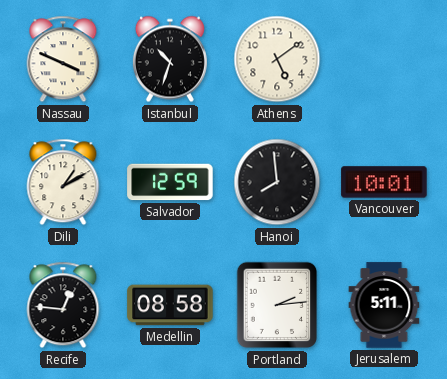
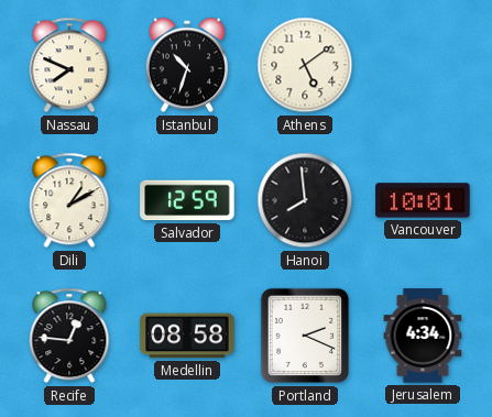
Nassau: 3:49 -> 7:49
Portland: 2:14 -> 2:19
Jerusalem: 5:11 -> 4:34
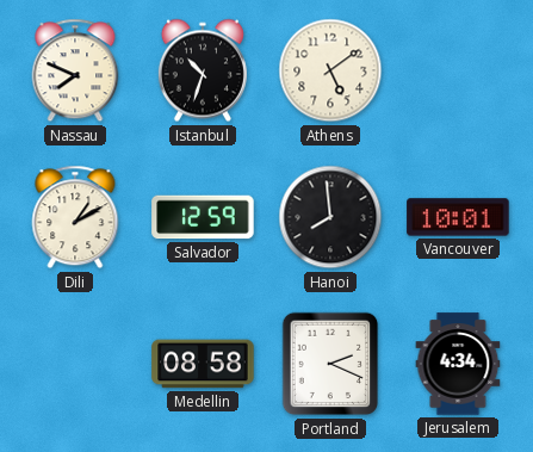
Recife: 12:46 -> none
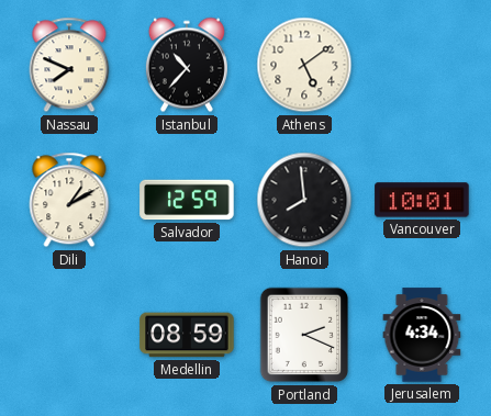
Istanbul: 10:33 -> 10:37
Medellin: 08:58 -> 08:59
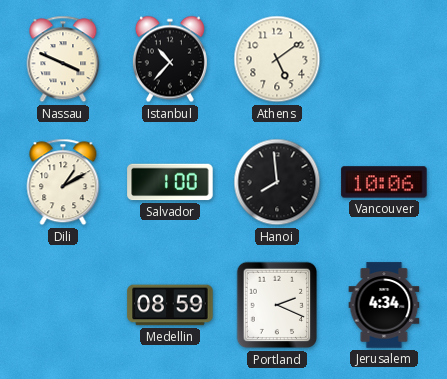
Nassau: 7:49 -> 3:49
Salvador: 12:59 -> 1:00
Vancouver: 10:01 -> 10:06
